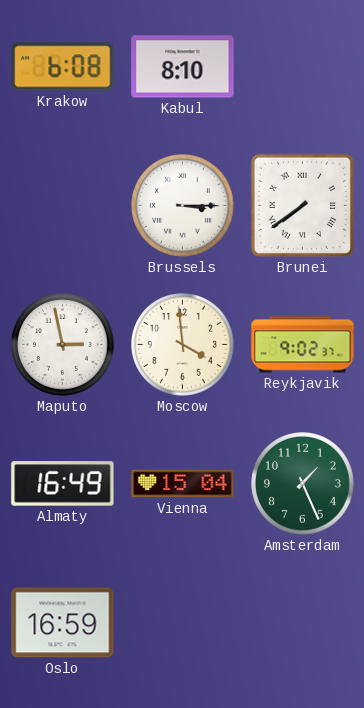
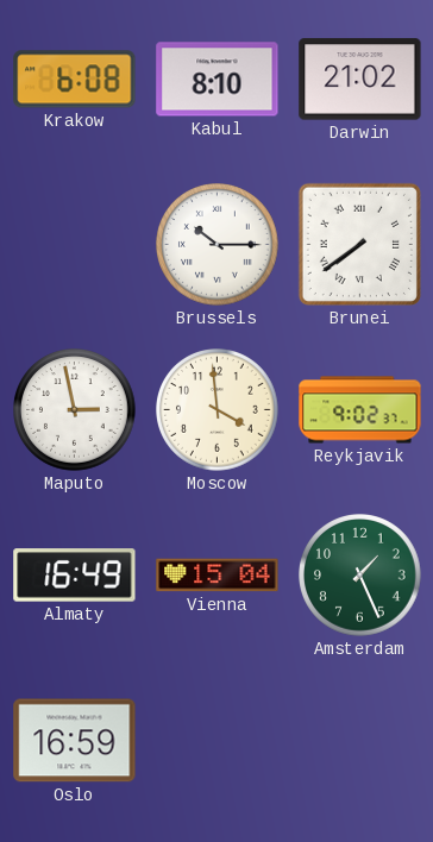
Darwin: none -> 21:02
Brussels: 3:15 -> 10:15
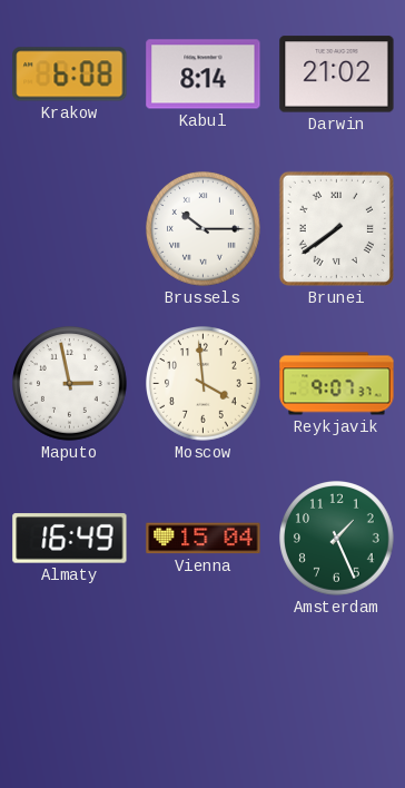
Kabul: 8:10 -> 8:14
Reykjavik: 9:02 -> 9:07
Oslo: 16:59 -> none
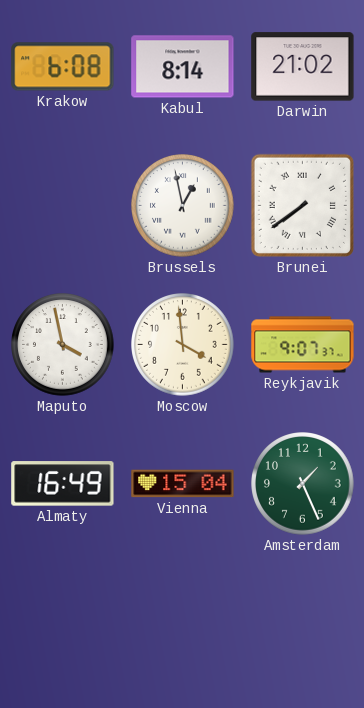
Brussels: 10:15 -> 12:58
Maputo: 2:58 -> 3:58
